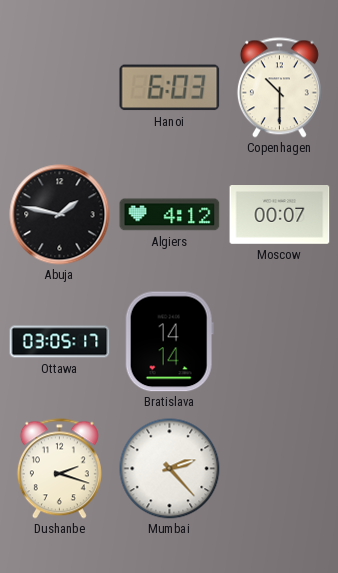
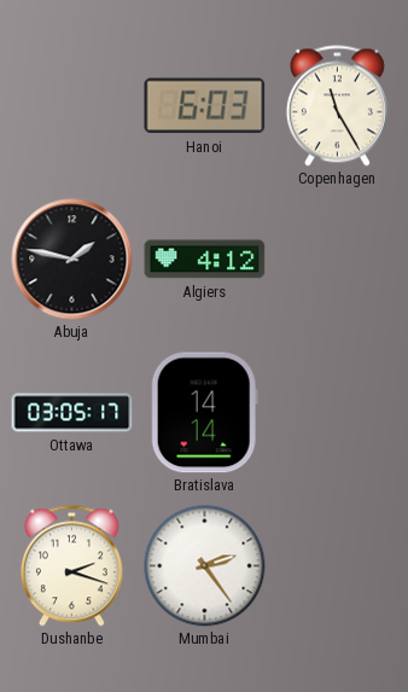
Copenhagen: 10:30 -> 11:25
Moscow: 00:07 -> none
Mumbai: 2:23 -> 2:24
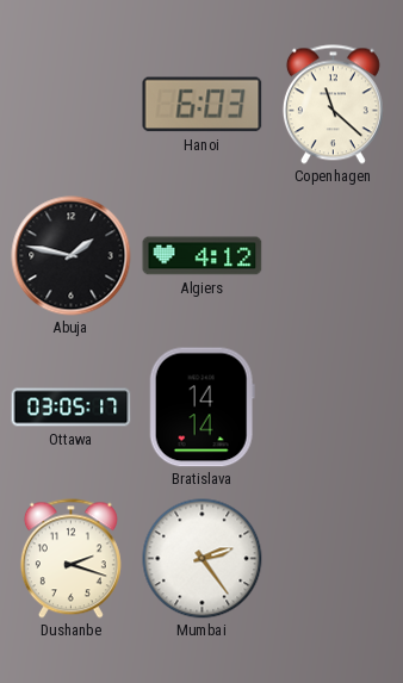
Copenhagen: 11:25 -> 11:22
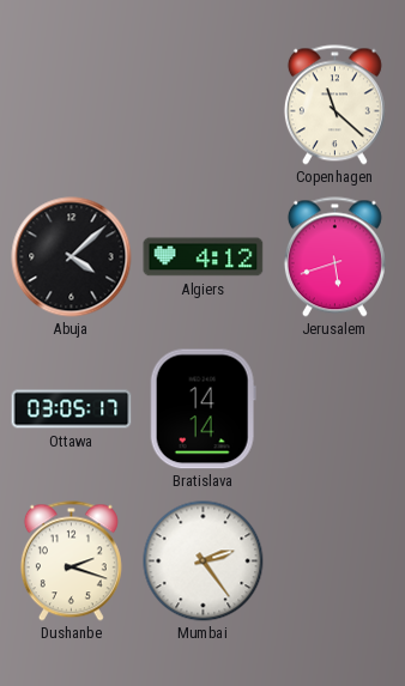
Hanoi: 6:03 -> none
Abuja: 1:47 -> 4:08
Jerusalem: none -> 5:42
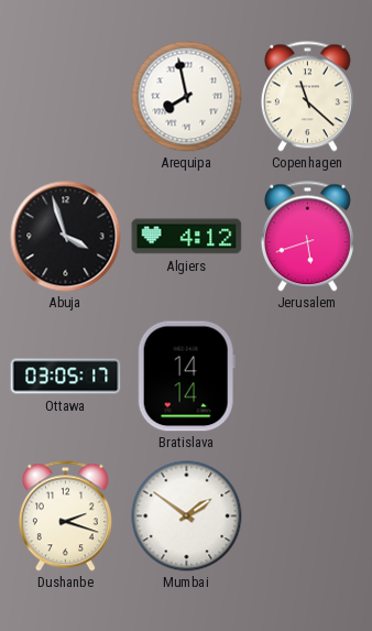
Arequipa: none -> 7:58
Abuja: 4:08 -> 3:57
Mumbai: 2:24 -> 1:51
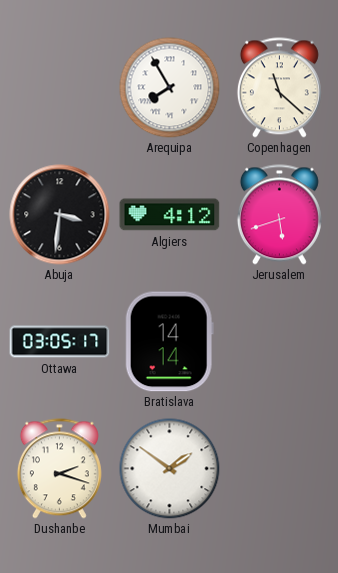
Arequipa: 7:58 -> 7:55
Abuja: 3:57 -> 3:31
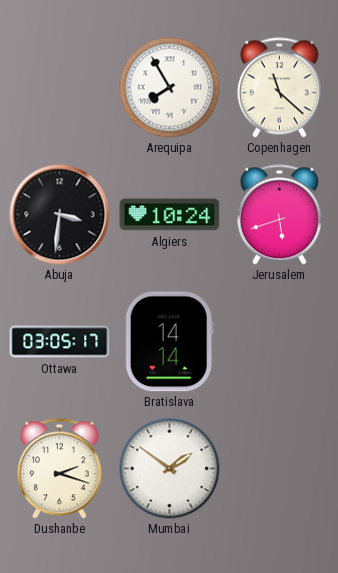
Algiers: 4:12 -> 10:24
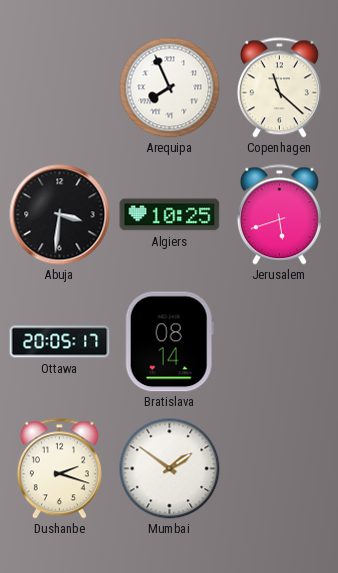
Arequipa: 7:55 -> 7:56
Algiers: 10:24 -> 10:25
Ottawa: 03:05 -> 20:05
Bratislava: 14:14 -> 08:14
